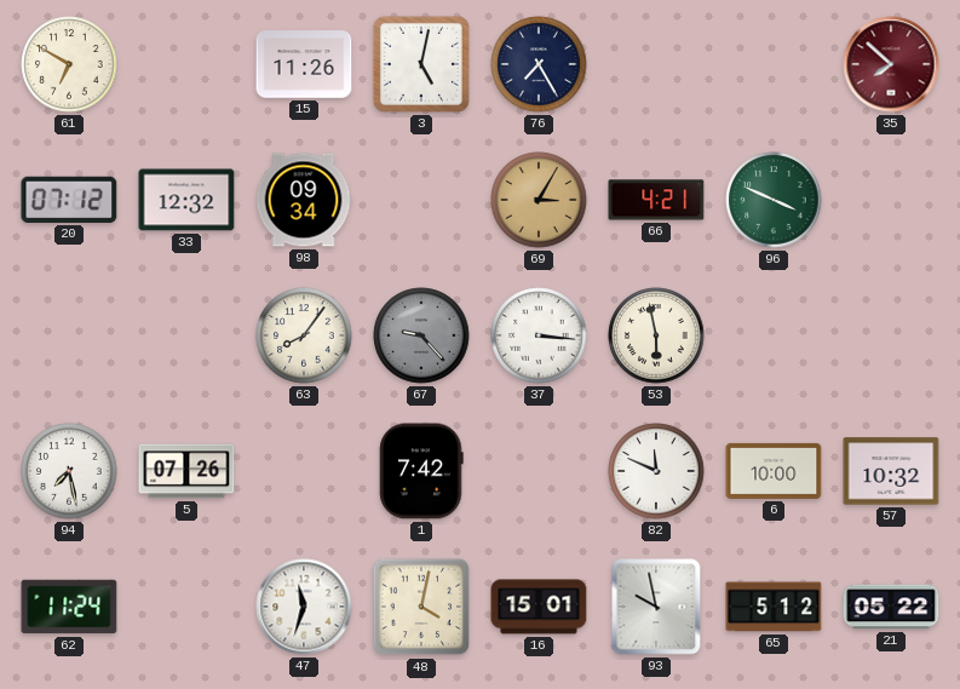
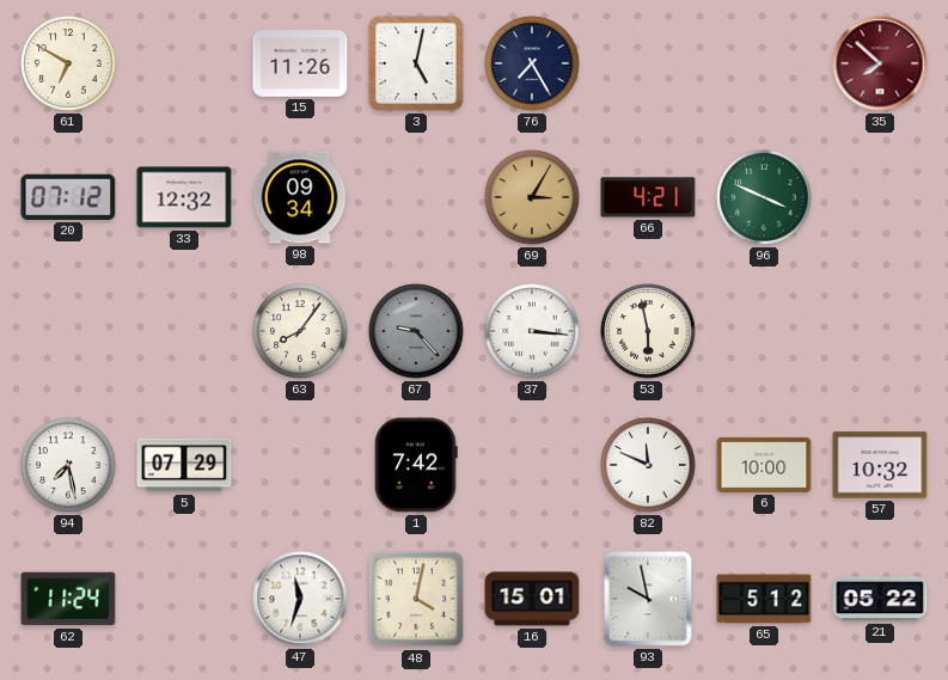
5: 07:26 -> 07:29
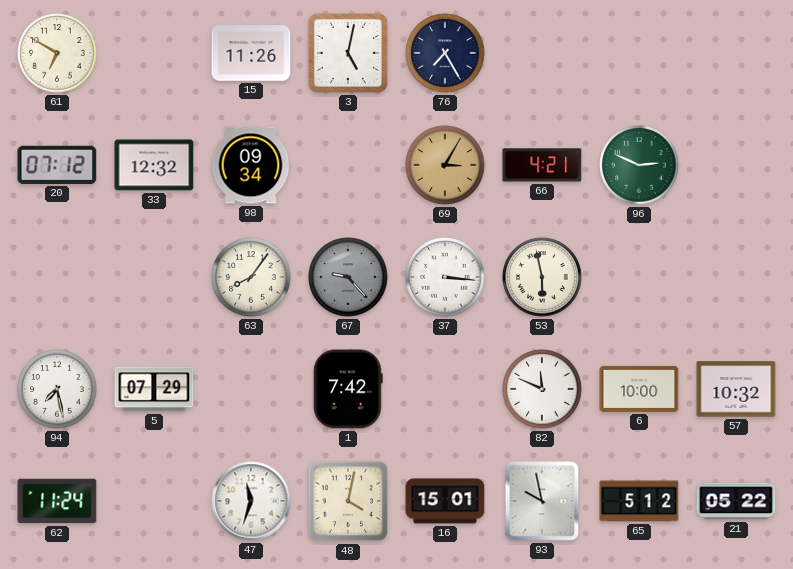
35: 7:52 -> none
96: 3:49 -> 2:49
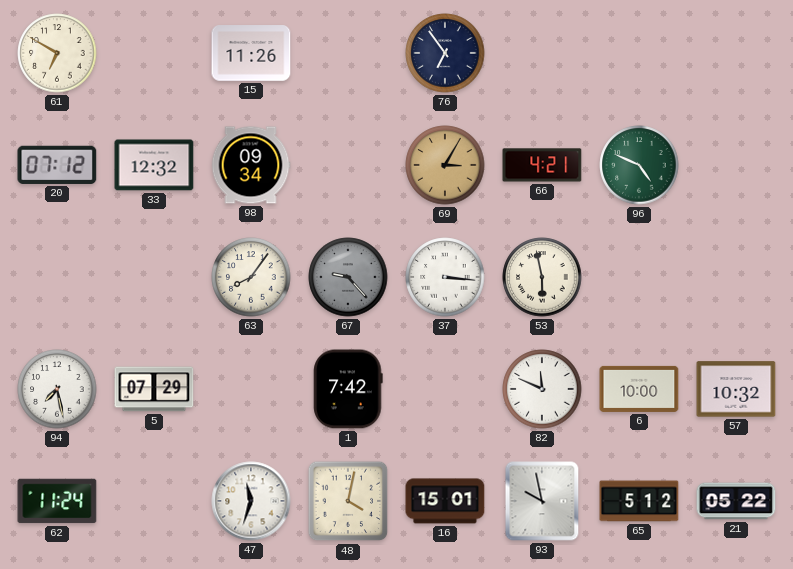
3: 5:02 -> none
76: 7:25 -> 6:54
96: 2:49 -> 4:49
